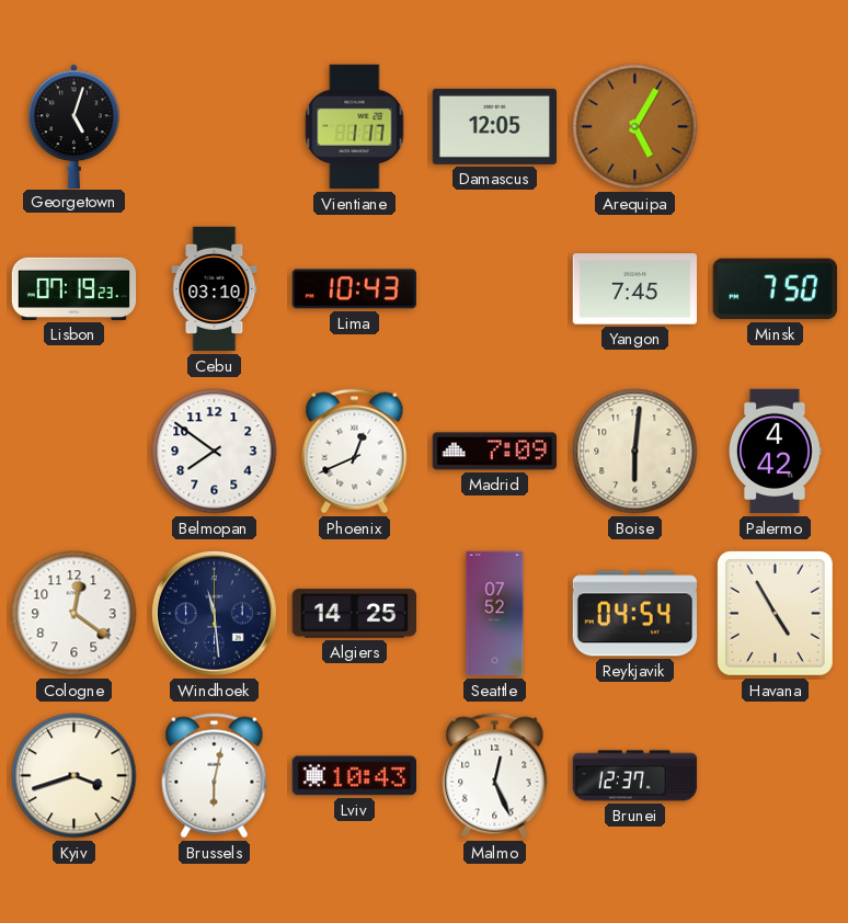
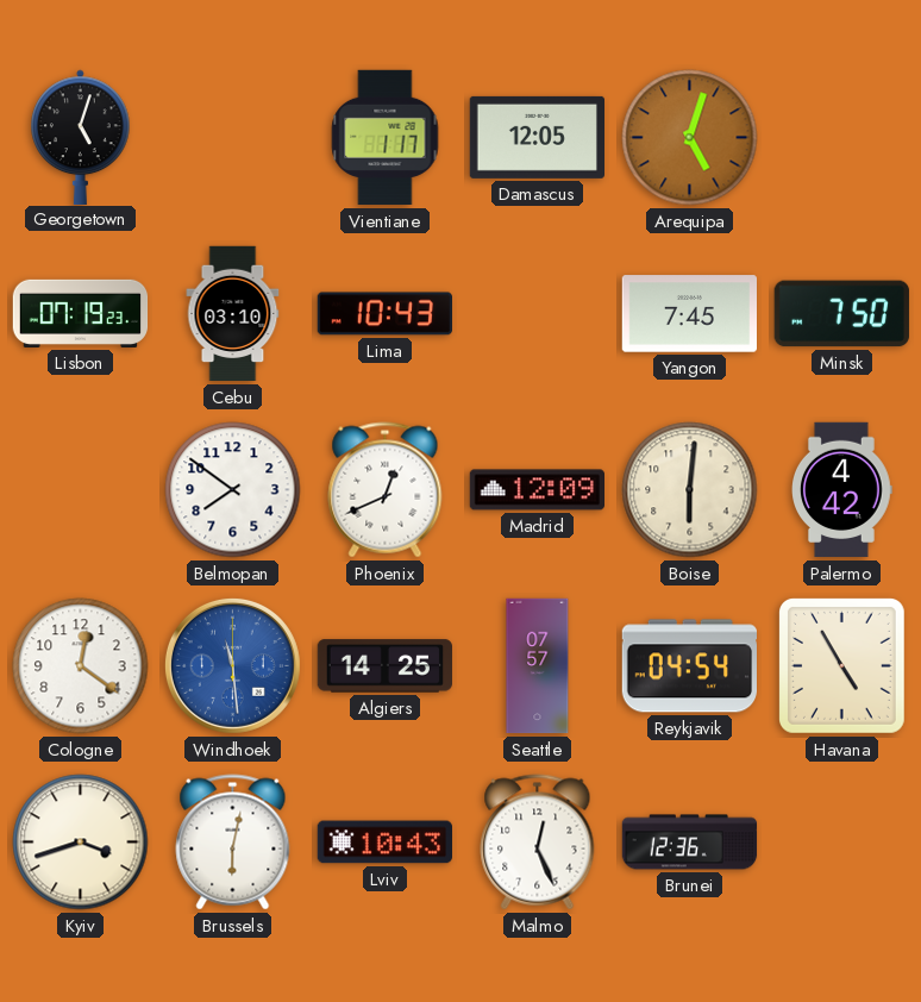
Arequipa: 5:05 -> 5:03
Madrid: 7:09 -> 12:09
Windhoek dial: navy -> blue
Seattle: 07:52 -> 07:57
Brunei: 12:37 -> 12:36
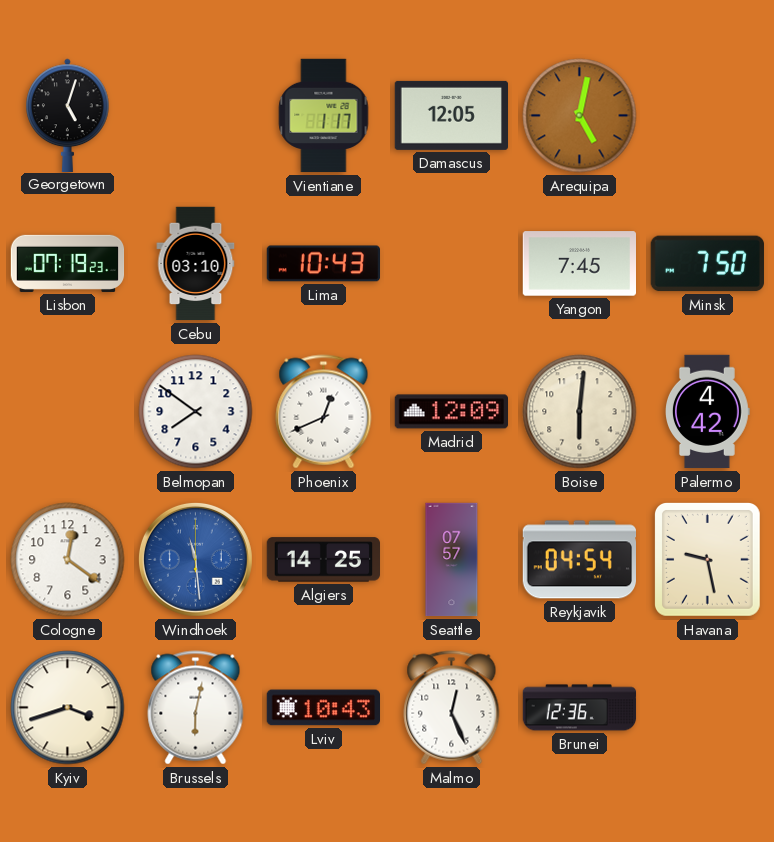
Arequipa: 5:03 -> 5:02
Havana: 4:55 -> 9:28
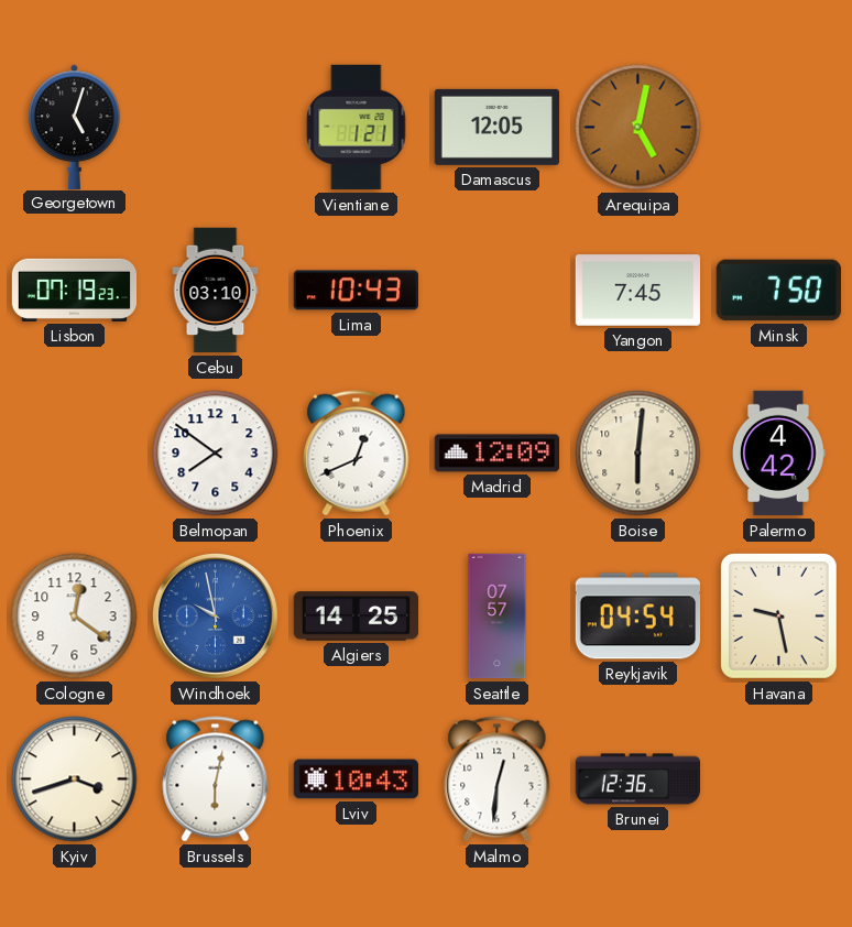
Vientiane: 1:17 -> 1:21
Windhoek: 11:29 -> 9:58
Malmo: 12:26 -> 12:31
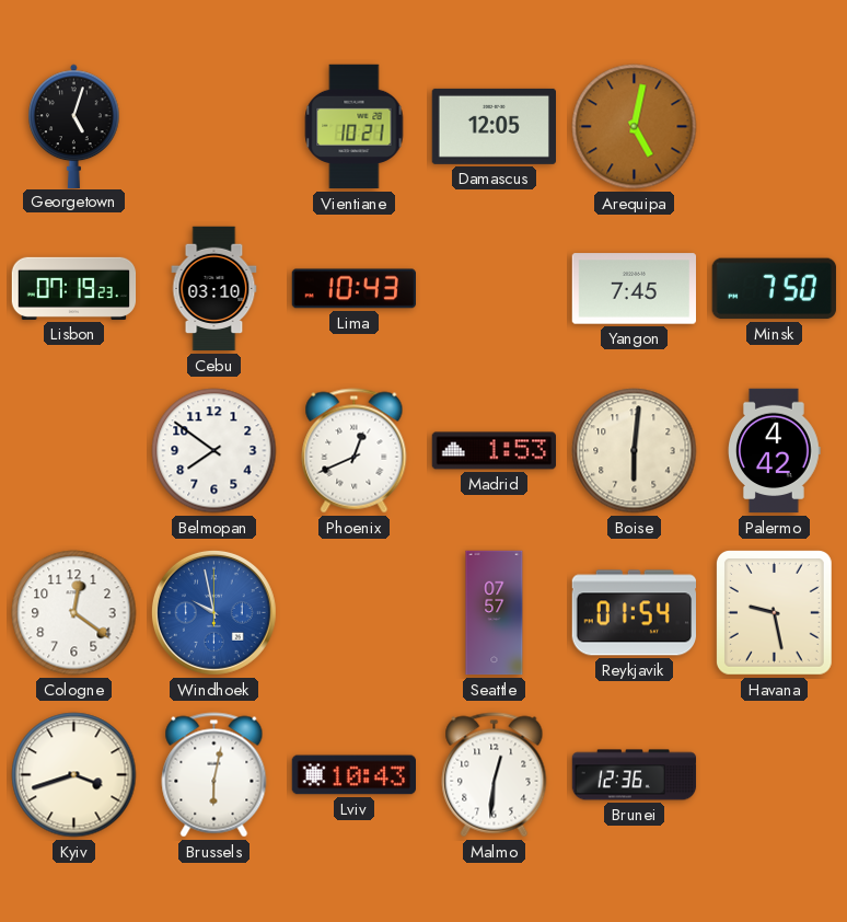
Vientiane: 1:21 -> 10:21
Madrid: 12:09 -> 1:53
Algiers: 14:25 -> none
Reykjavik: 04:54 -> 01:54
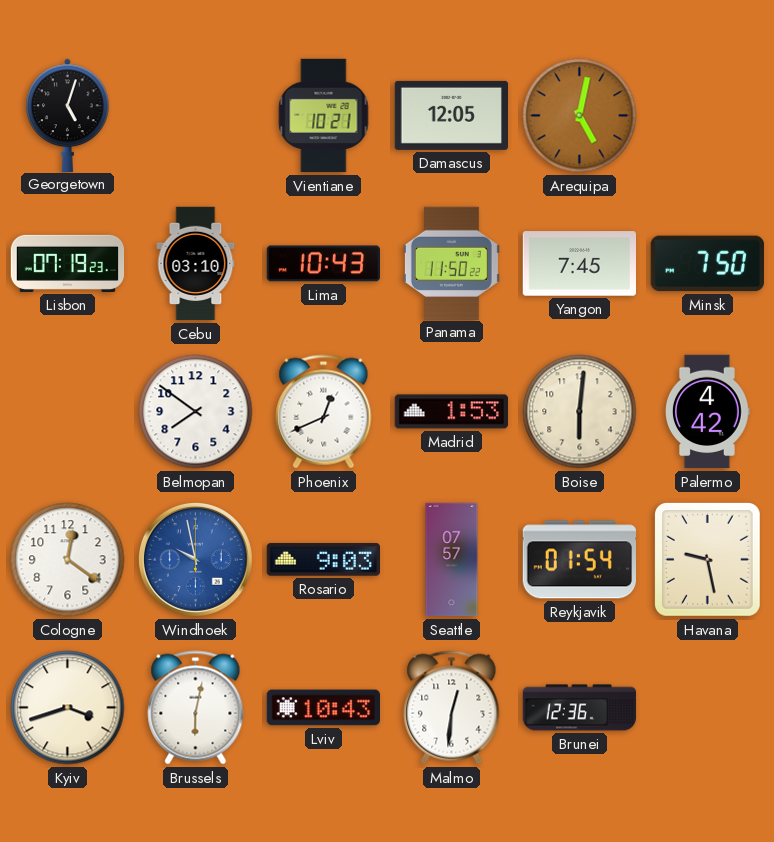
Panama: none -> 11:50
Rosario: none -> 9:03
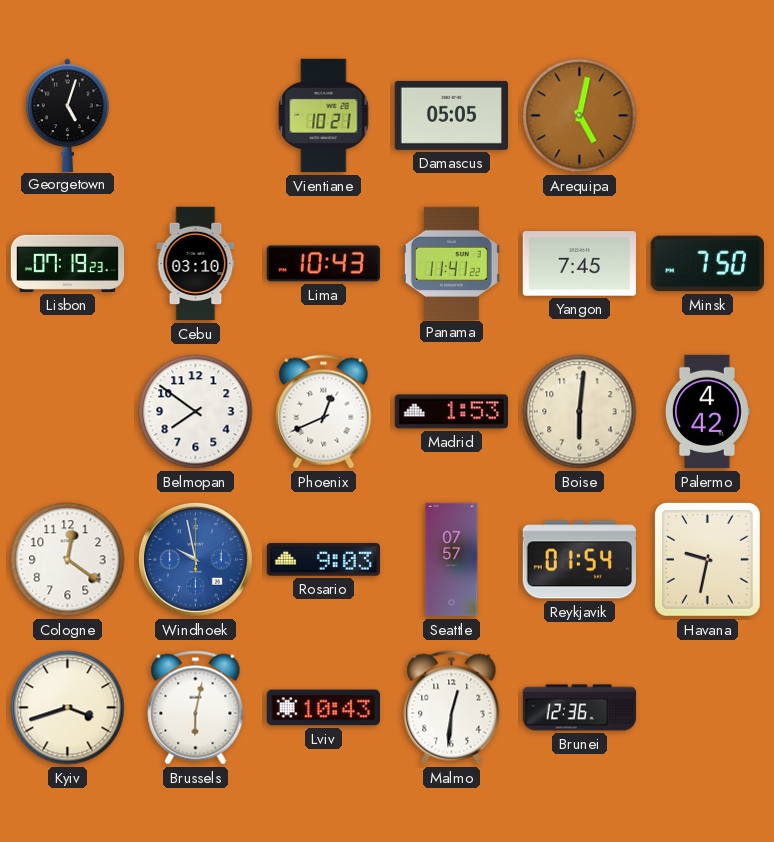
Damascus: 12:05 -> 05:05
Panama: 11:50 -> 11:41
Havana: 9:28 -> 9:32
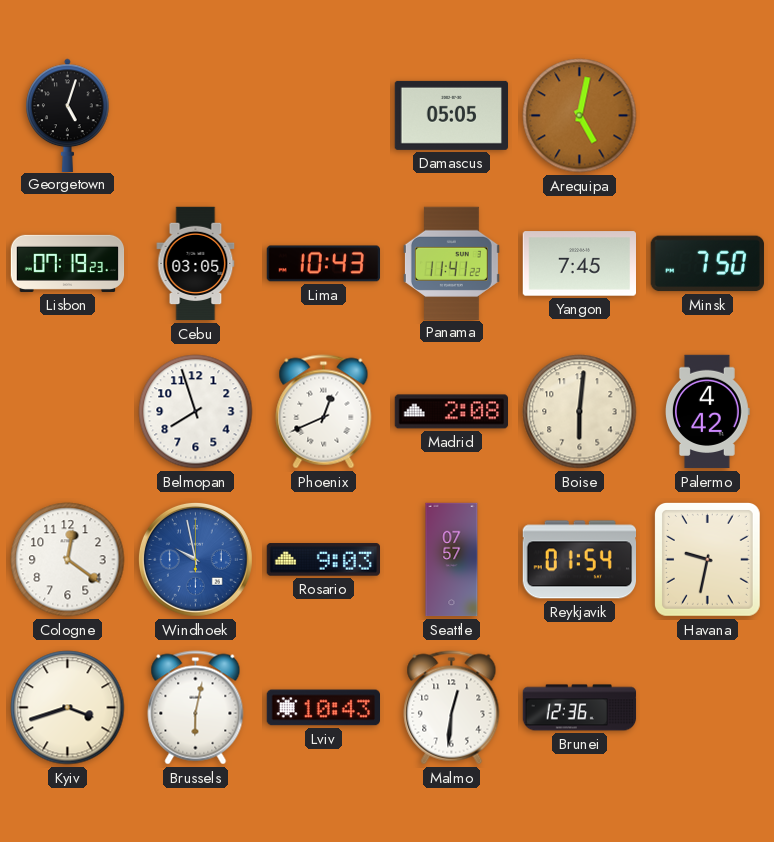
Vientiane: 10:21 -> none
Cebu: 03:10 -> 03:05
Belmopan: 7:51 -> 7:57
Madrid: 1:53 -> 2:08
